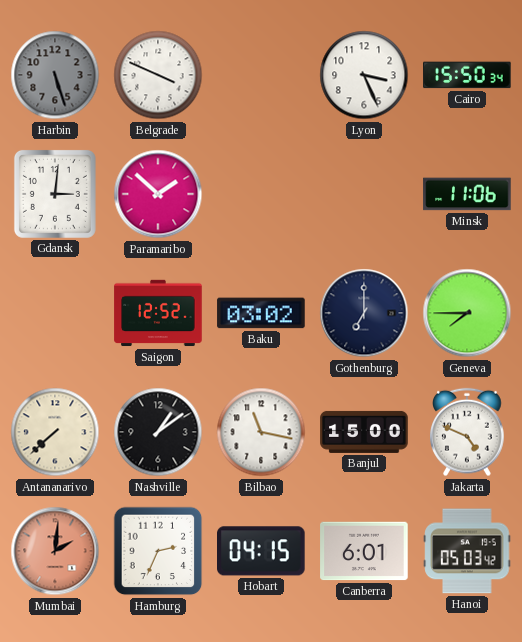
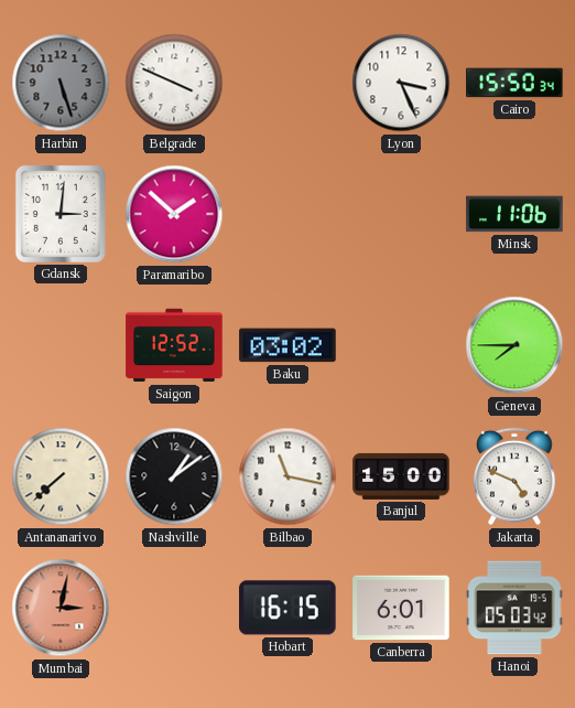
Gothenburg: 7:00 -> none
Mumbai: 2:01 -> 3:02
Hamburg: 2:34 -> none
Hobart: 04:15 -> 16:15
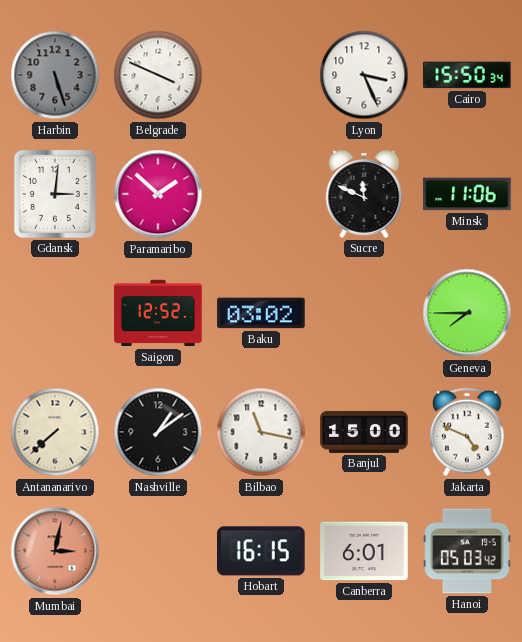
Sucre: none -> 11:49
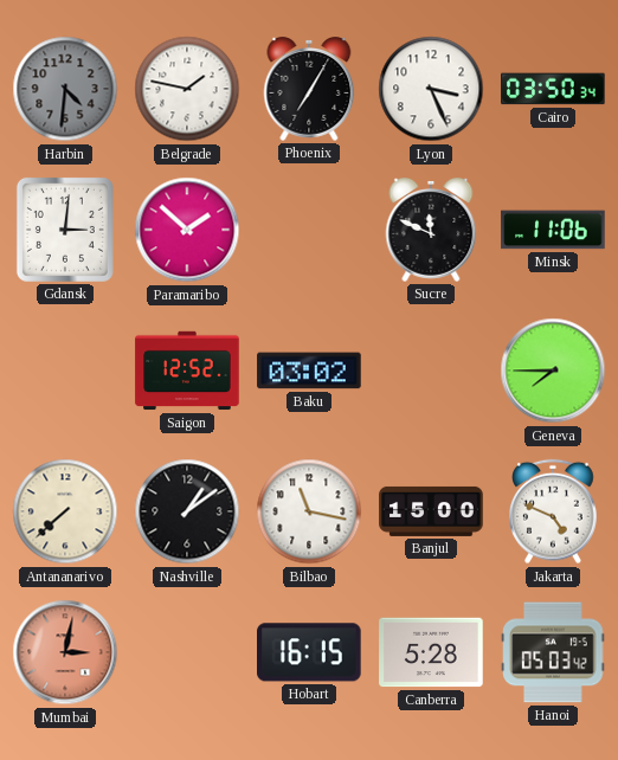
Harbin: 5:27 -> 4:31
Belgrade: 3:49 -> 1:47
Phoenix: none -> 7:05
Cairo: 15:50 -> 03:50
Canberra: 6:01 -> 5:28
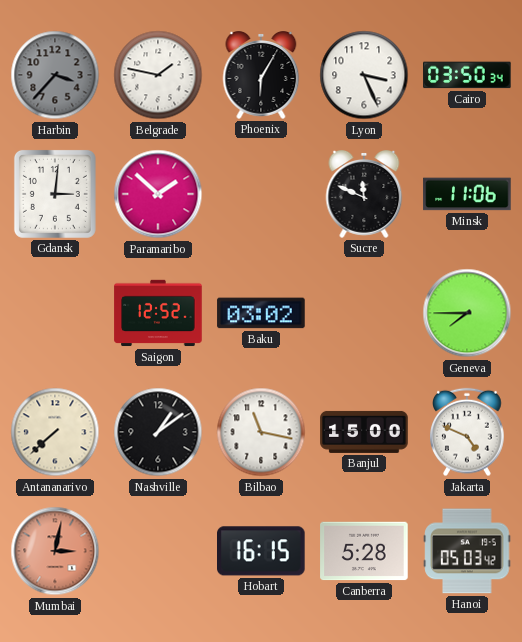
Harbin: 4:31 -> 3:37
Phoenix: 7:05 -> 6:05
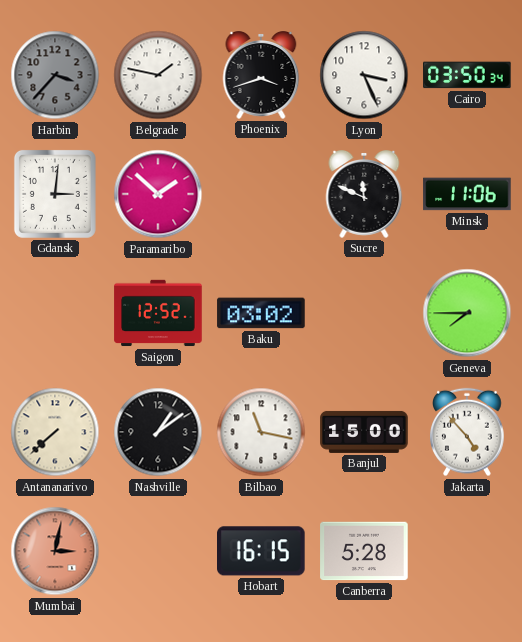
Phoenix: 6:05 -> 3:42
Jakarta: 4:49 -> 4:53
Hanoi: 05:03 -> none
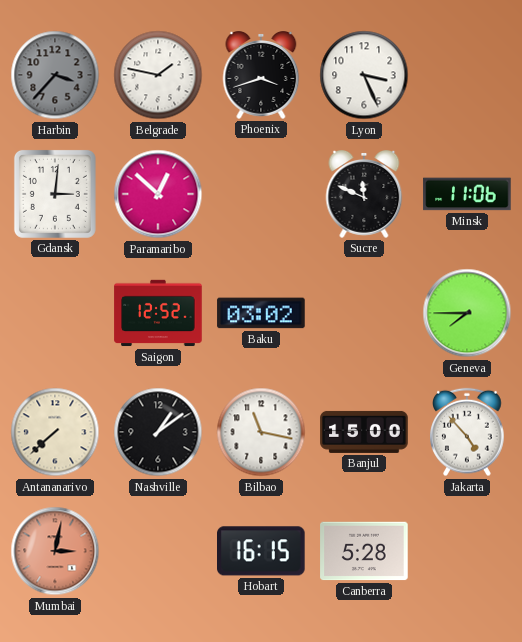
Cairo: 03:50 -> none
Paramaribo: 1:52 -> 12:52
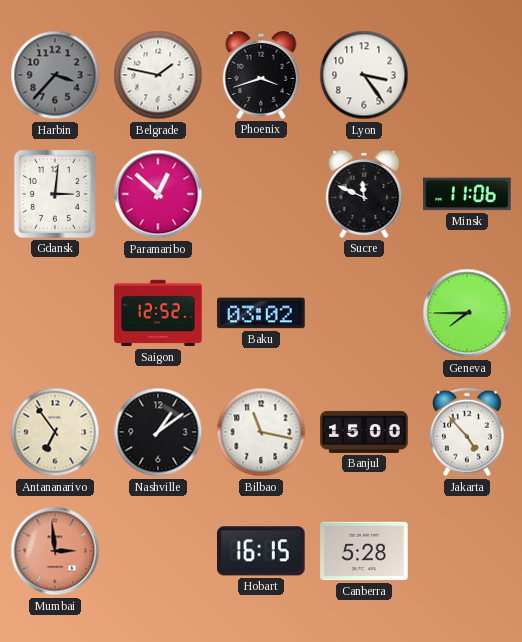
Lyon: 3:26 -> 3:24
Antananarivo: 7:38 -> 6:54
Mumbai: 3:02 -> 2:59
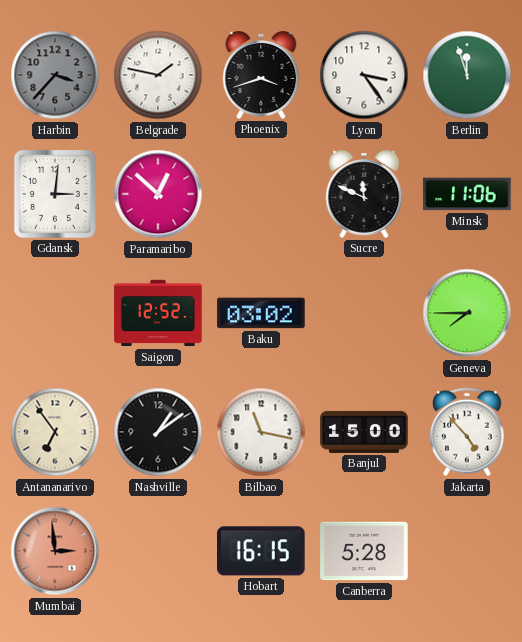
Berlin: none -> 11:57
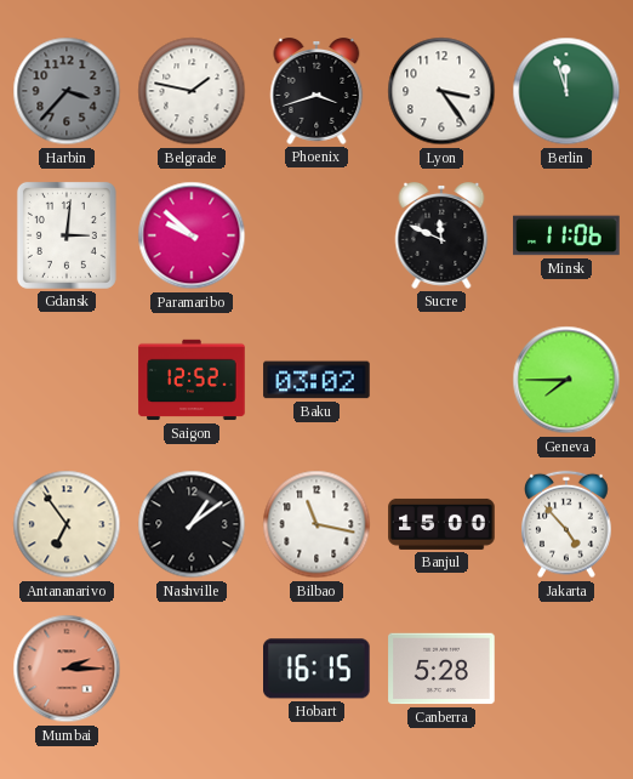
Paramaribo: 12:52 -> 9:52
Mumbai: 2:59 -> 2:15
